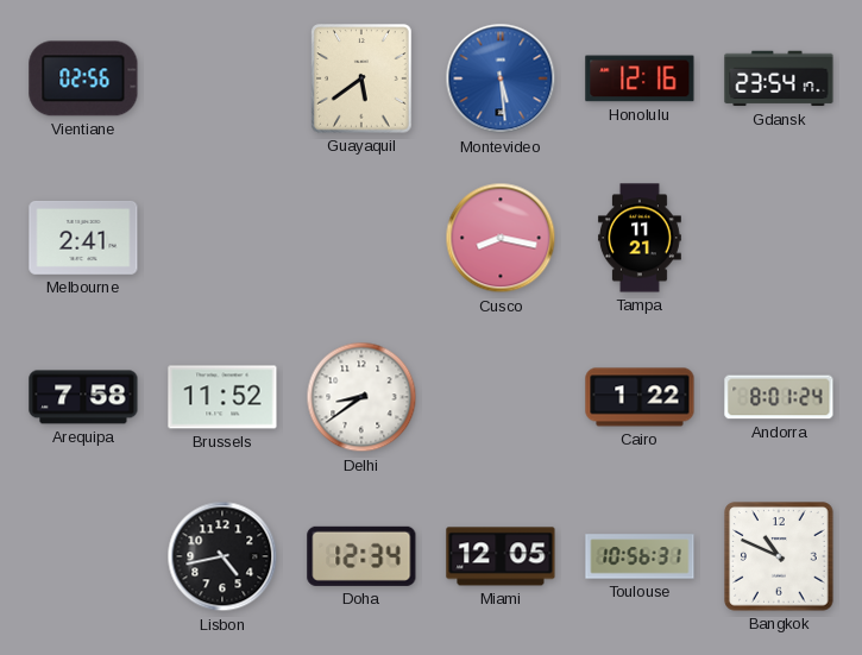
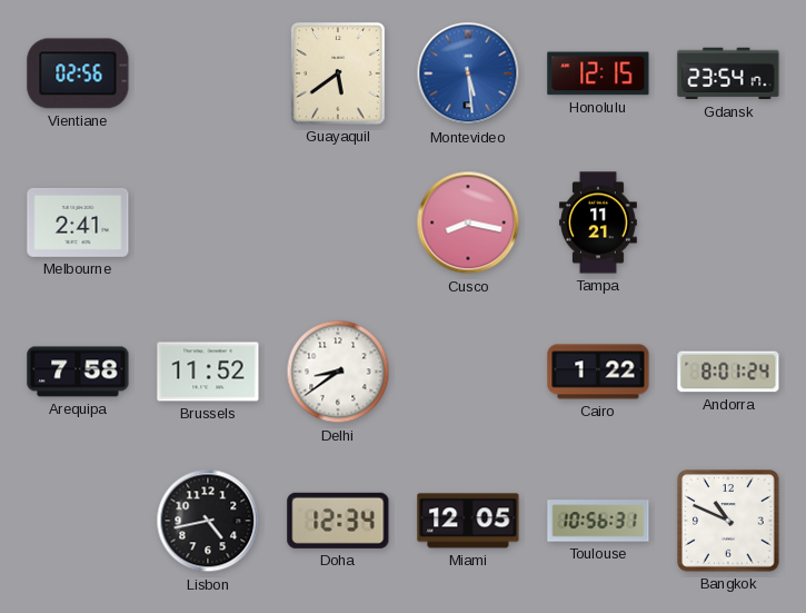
Honolulu: 12:16 -> 12:15
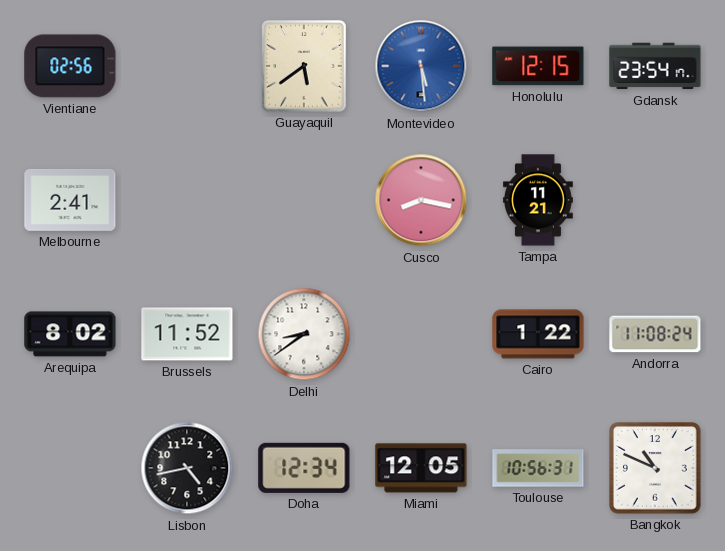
Arequipa: 7:58 -> 8:02
Andorra: 8:01 -> 11:08
